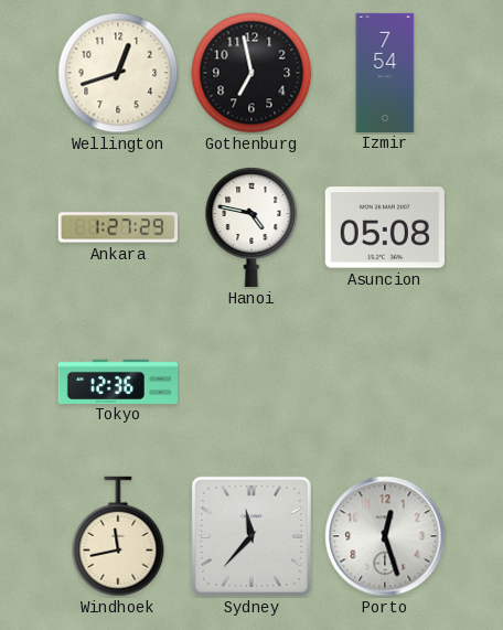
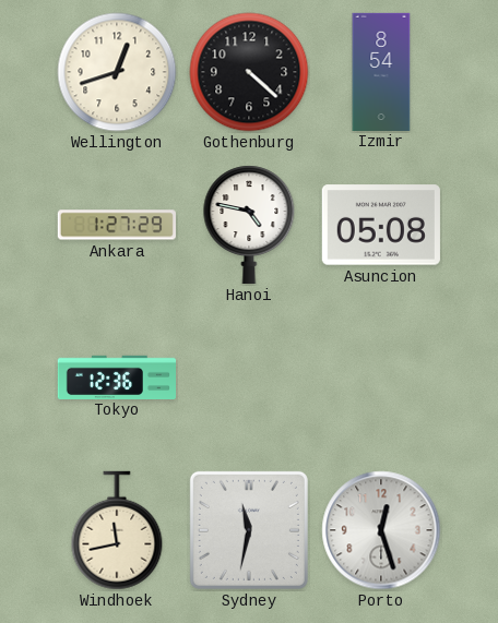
Gothenburg: 6:58 -> 4:22
Izmir: 7:54 -> 8:54
Sydney: 11:37 -> 11:32
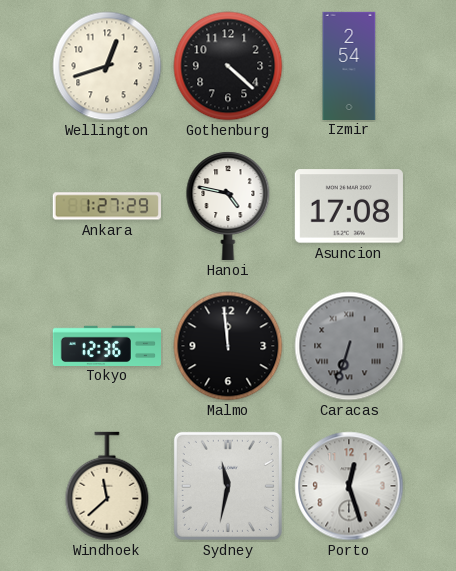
Izmir: 8:54 -> 2:54
Asuncion: 05:08 -> 17:08
Malmo: none -> 11:59
Caracas: none -> 6:33
Windhoek: 11:43 -> 11:38
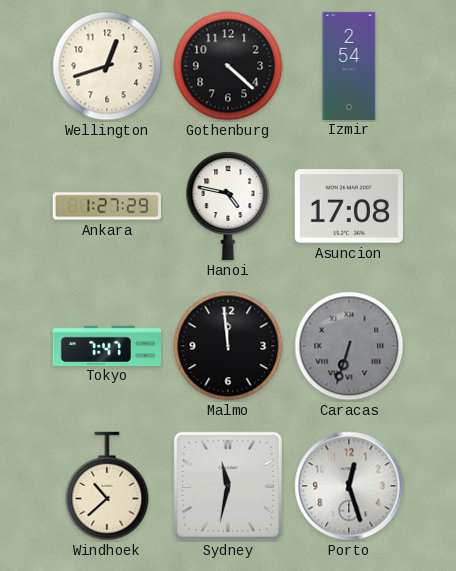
Tokyo: 12:36 -> 7:47
Windhoek: 11:38 -> 10:38
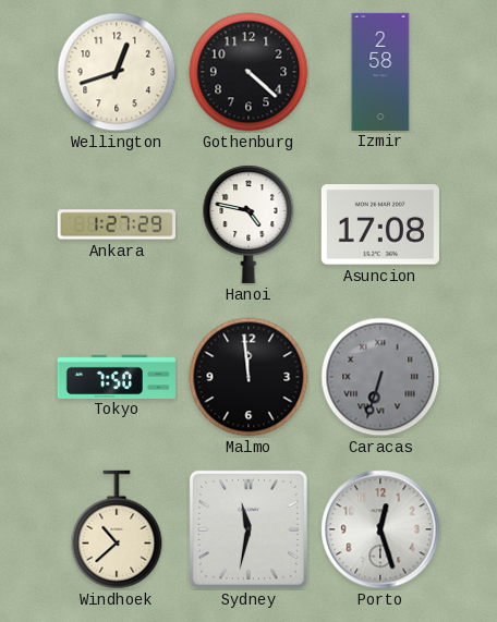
Izmir: 2:54 -> 2:58
Tokyo: 7:47 -> 7:50
